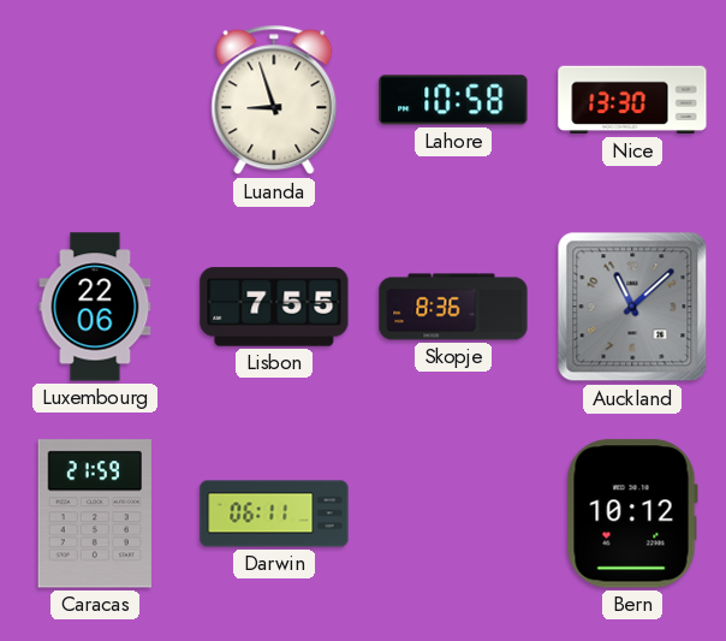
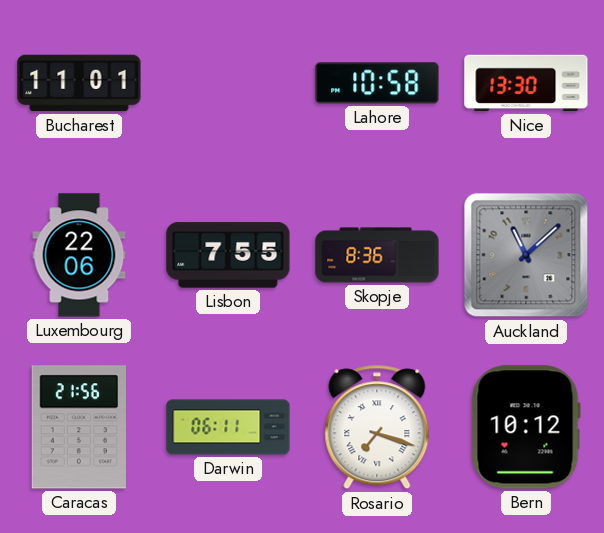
Bucharest: none -> 11:01
Luanda: 8:57 -> none
Caracas: 21:59 -> 21:56
Rosario: none -> 7:18
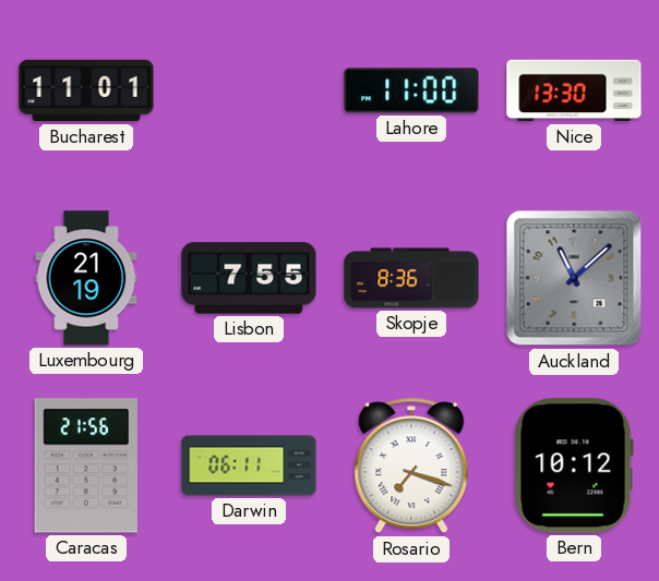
Lahore: 10:58 -> 11:00
Luxembourg: 22:06 -> 21:19
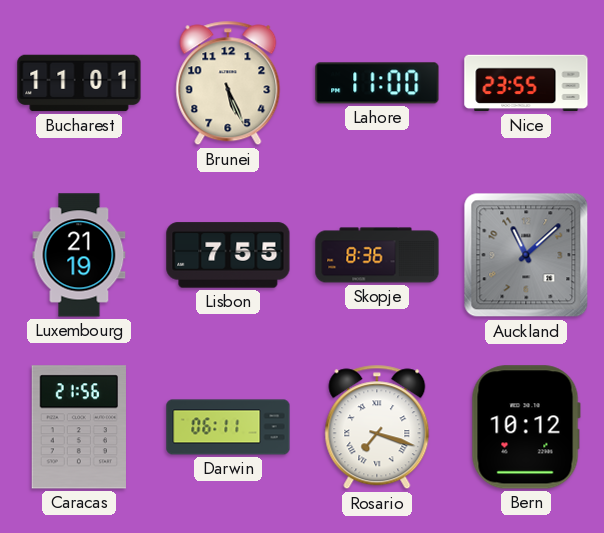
Brunei: none -> 5:26
Nice: 13:30 -> 23:55
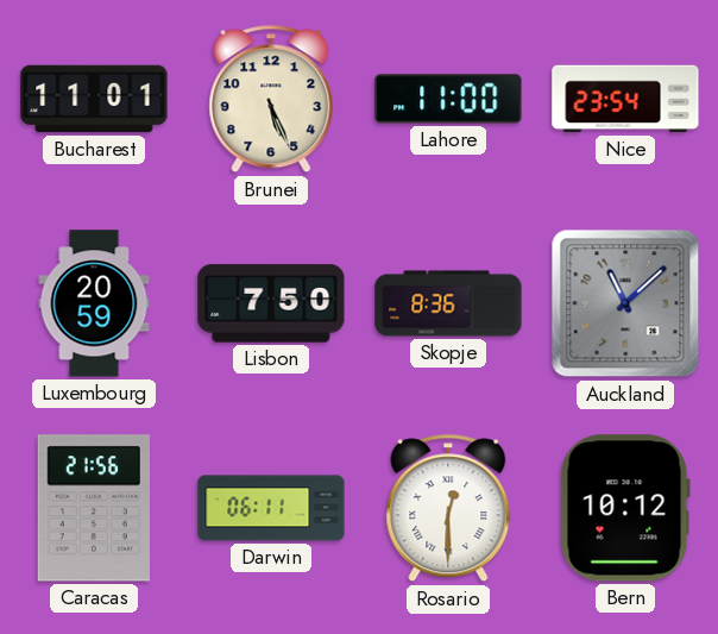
Nice: 23:55 -> 23:54
Luxembourg: 21:19 -> 20:59
Lisbon: 7:55 -> 7:50
Rosario: 7:18 -> 12:30
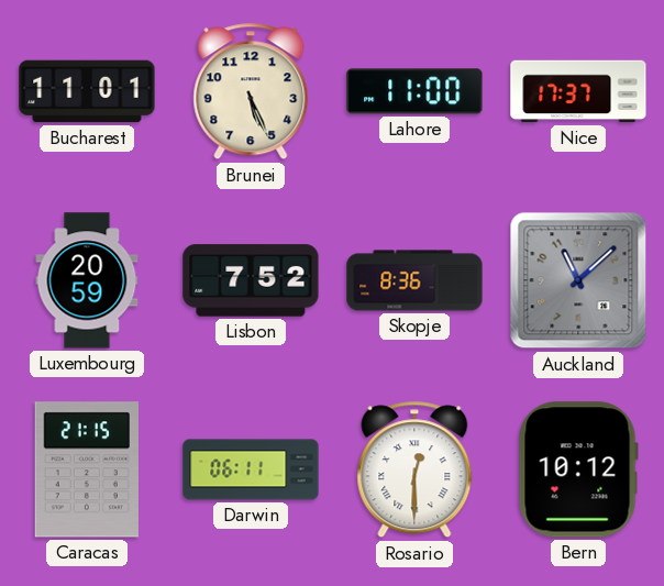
Nice: 23:54 -> 17:37
Lisbon: 7:50 -> 7:52
Caracas: 21:56 -> 21:15
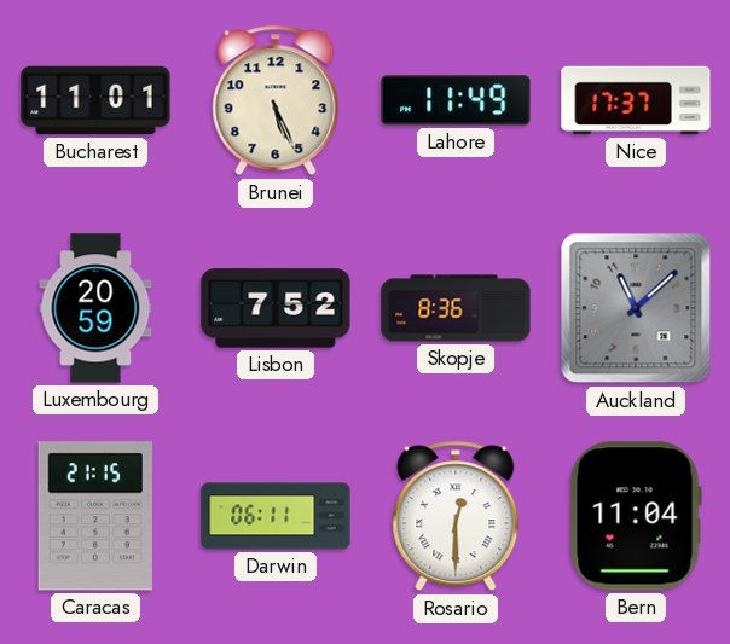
Lahore: 11:00 -> 11:49
Bern: 10:12 -> 11:04
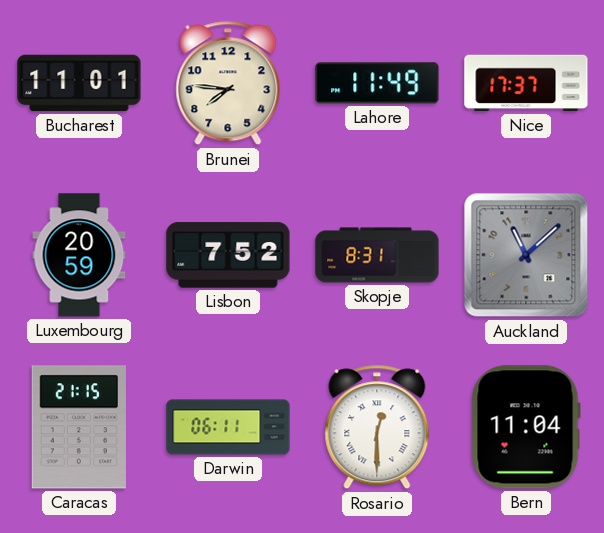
Brunei: 5:26 -> 7:46
Skopje: 8:36 -> 8:31
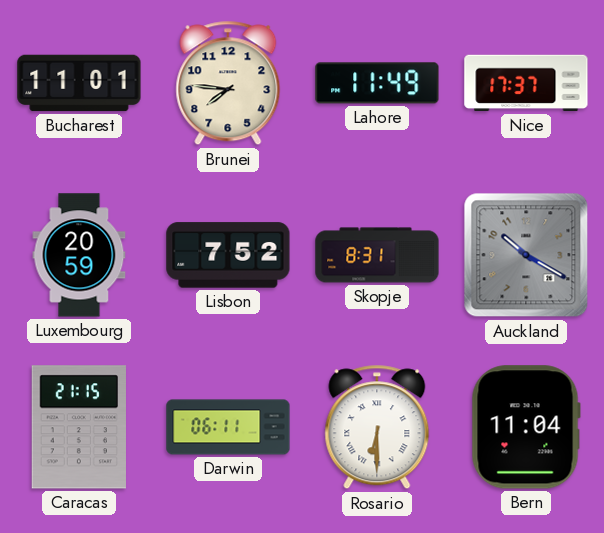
Auckland: 11:08 -> 10:20
Rosario: 12:30 -> 6:30
